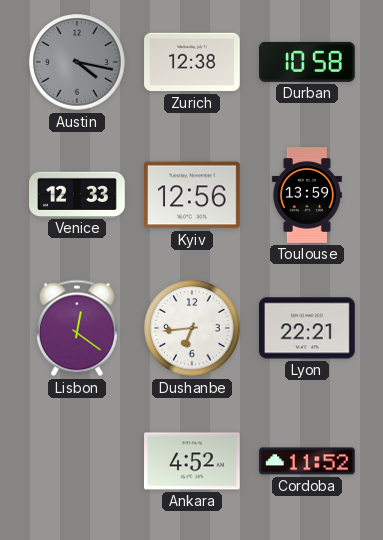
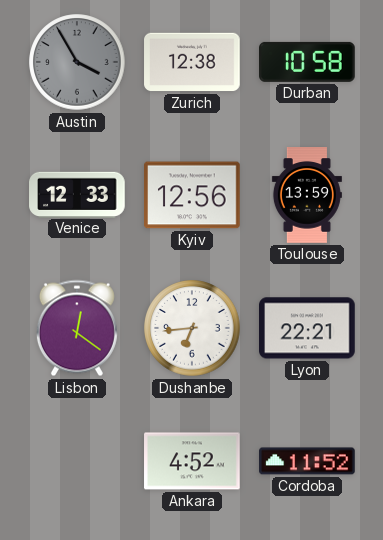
Austin: 4:17 -> 3:55
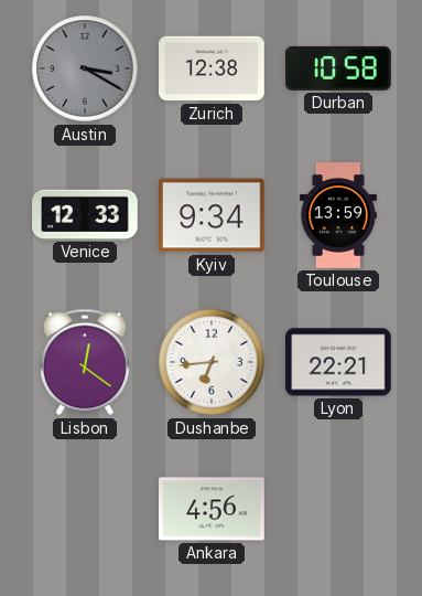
Austin: 3:55 -> 3:20
Kyiv: 12:56 -> 9:34
Ankara: 4:52 -> 4:56
Cordoba: 11:52 -> none
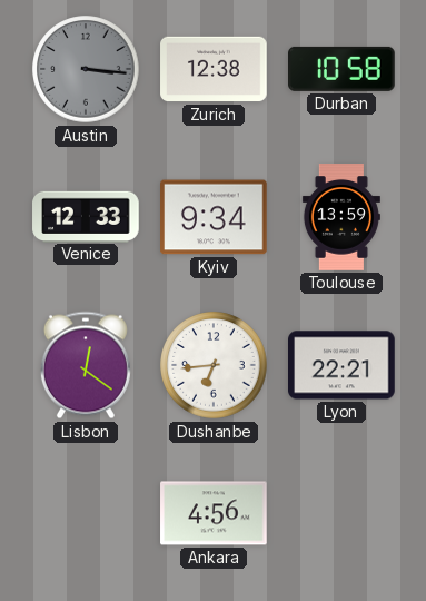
Austin: 3:20 -> 3:16
